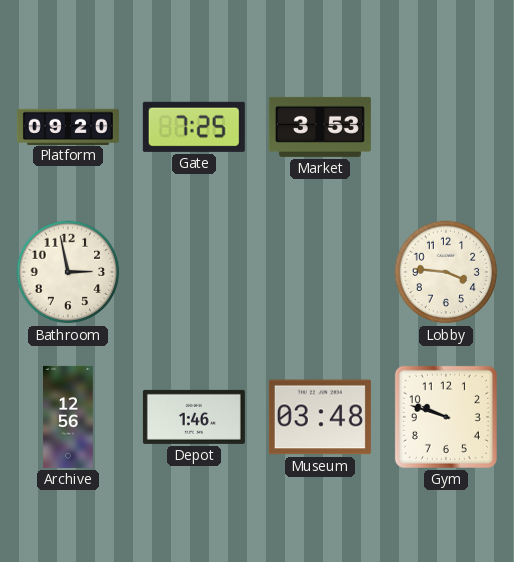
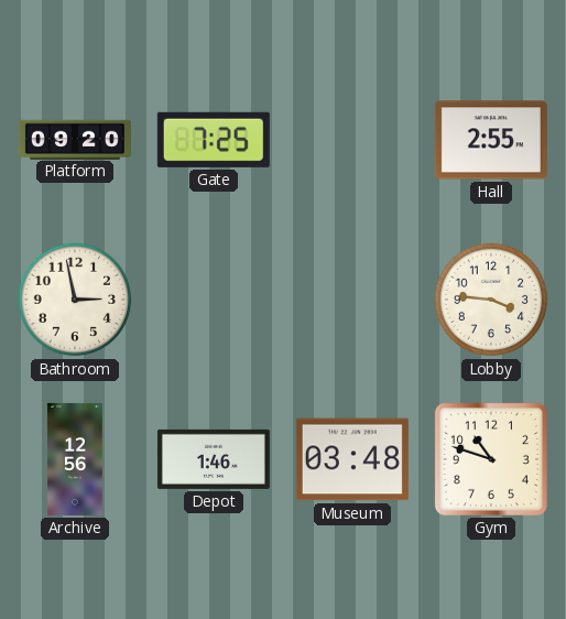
Market: 3:53 -> none
Hall: none -> 2:55
Gym: 9:48 -> 10:48
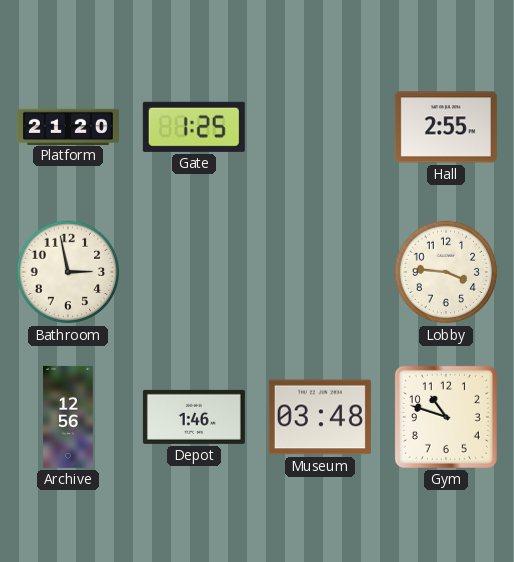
Platform: 09:20 -> 21:20
Gate: 7:25 -> 1:25
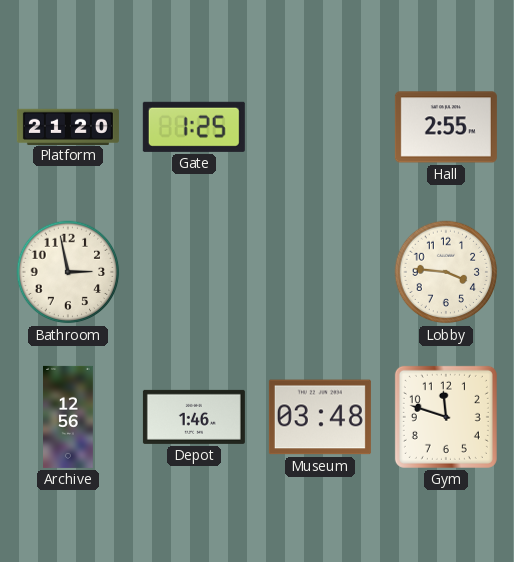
Gym: 10:48 -> 11:48
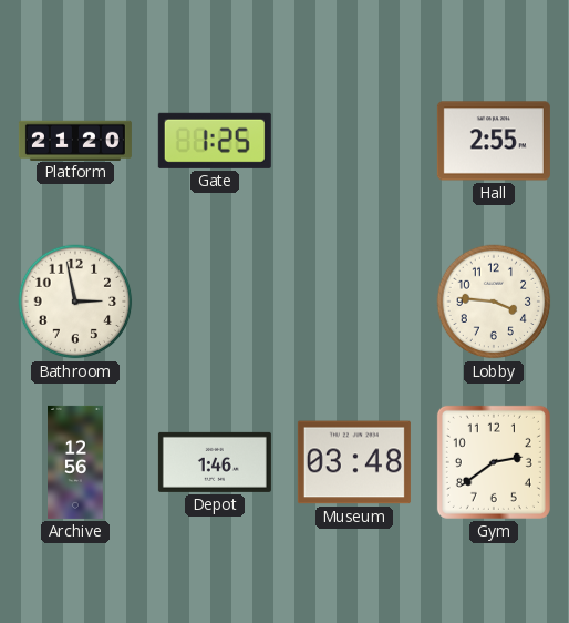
Gym: 11:48 -> 2:39
